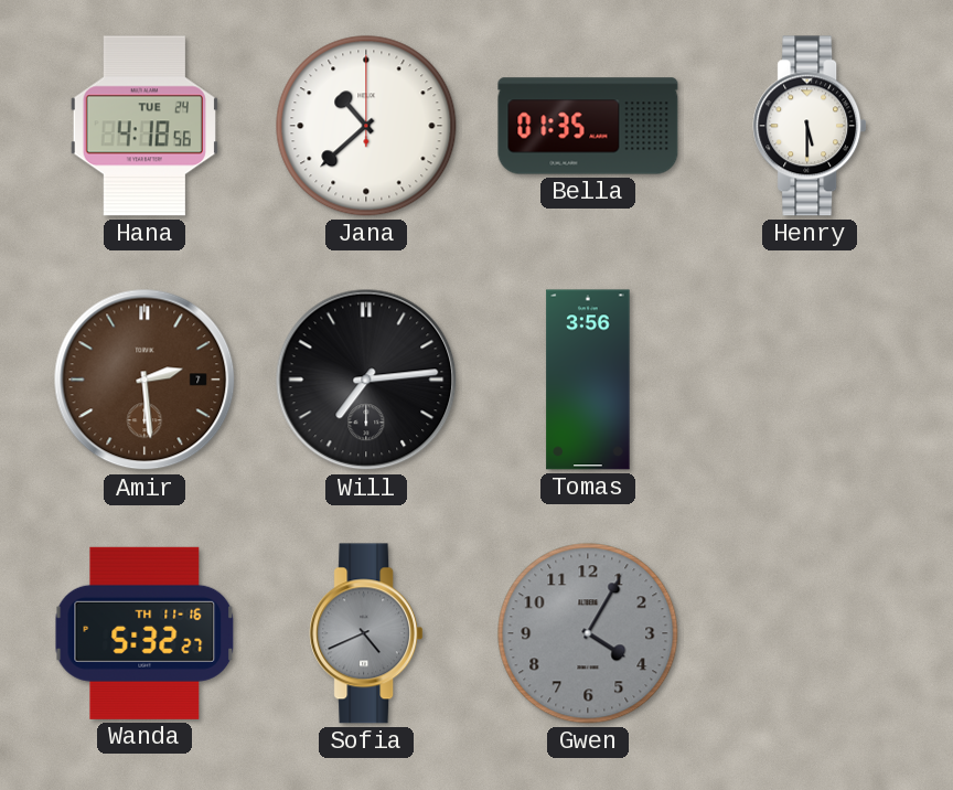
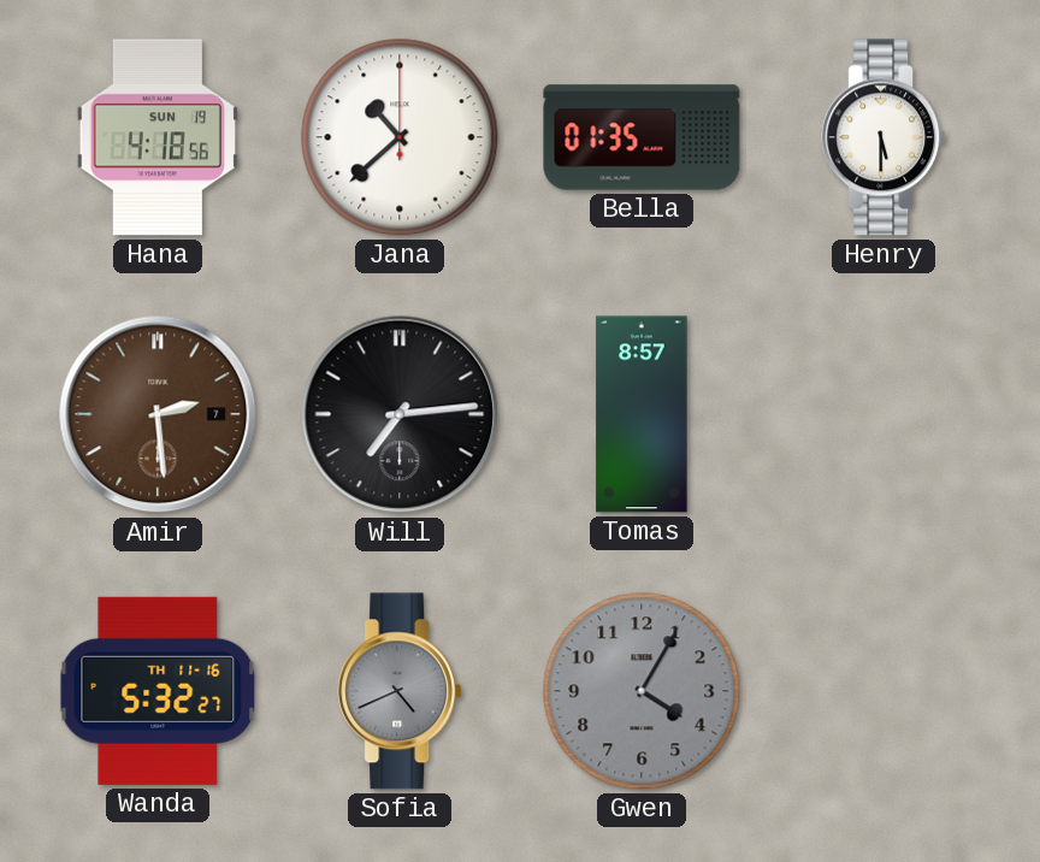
Hana date: TUE 24 -> SUN 19
Tomas: 3:56 -> 8:57
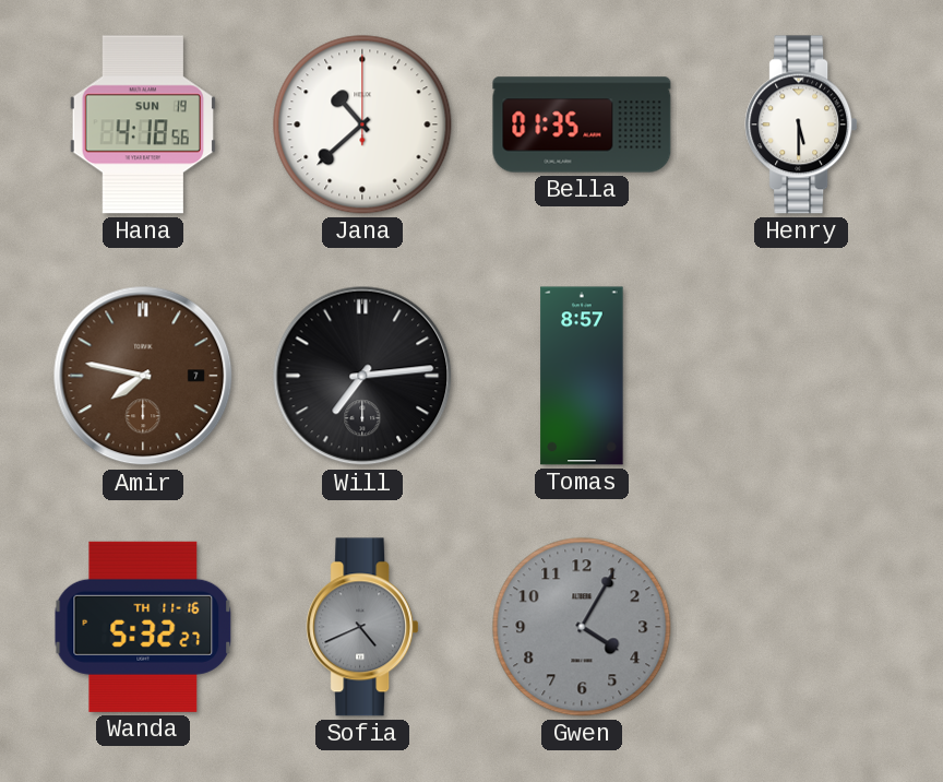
Amir: 2:29 -> 7:47
